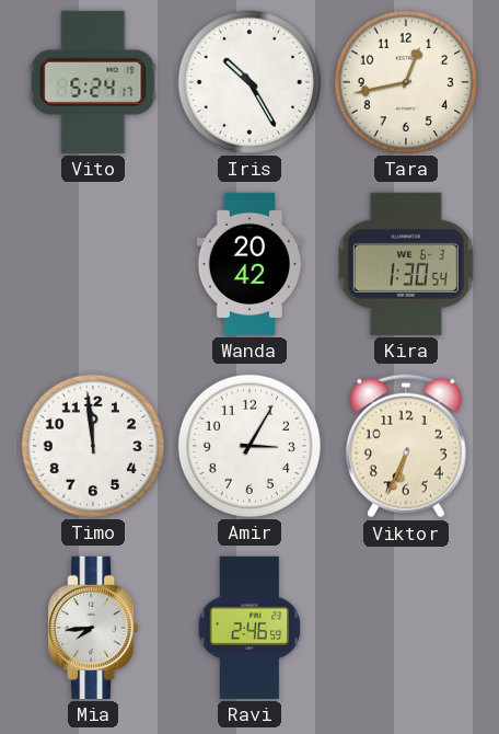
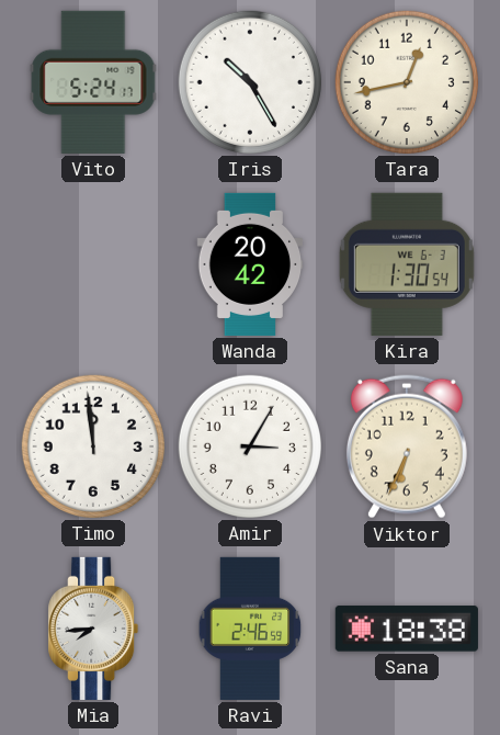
Sana: none -> 18:38
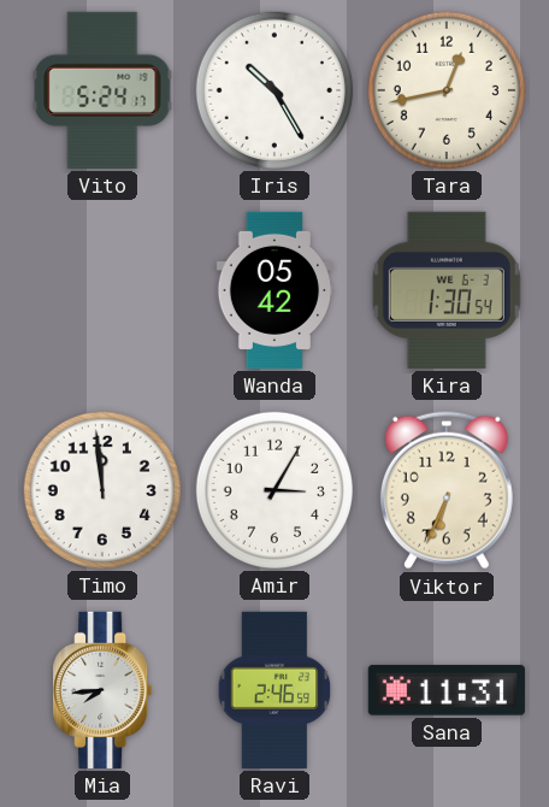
Wanda: 20:42 -> 05:42
Sana: 18:38 -> 11:31
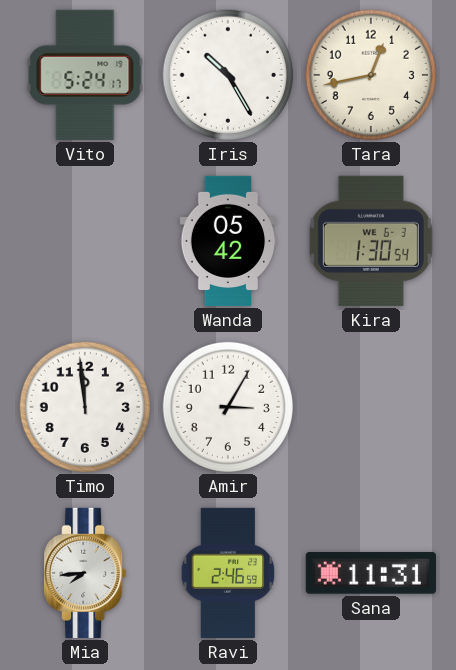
Viktor: 6:34 -> none
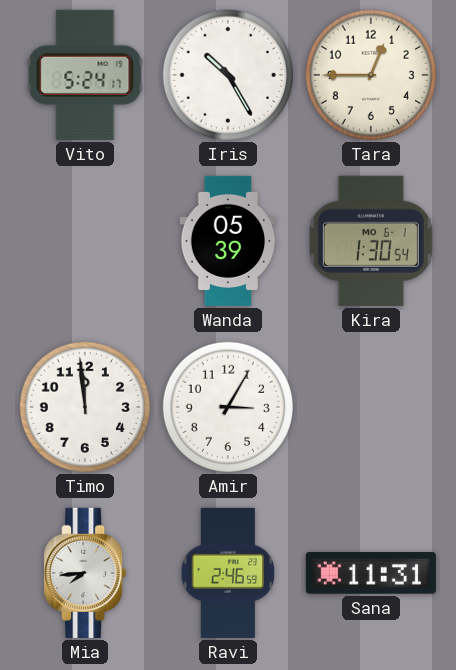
Tara: 12:43 -> 12:45
Wanda: 05:42 -> 05:39
Kira date: WE 6-3 -> MO 6-1
